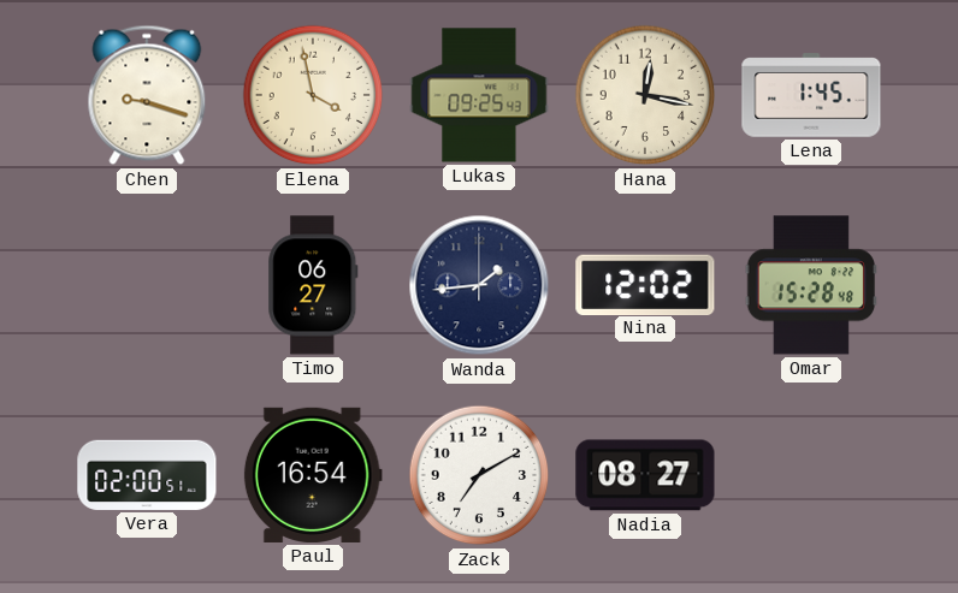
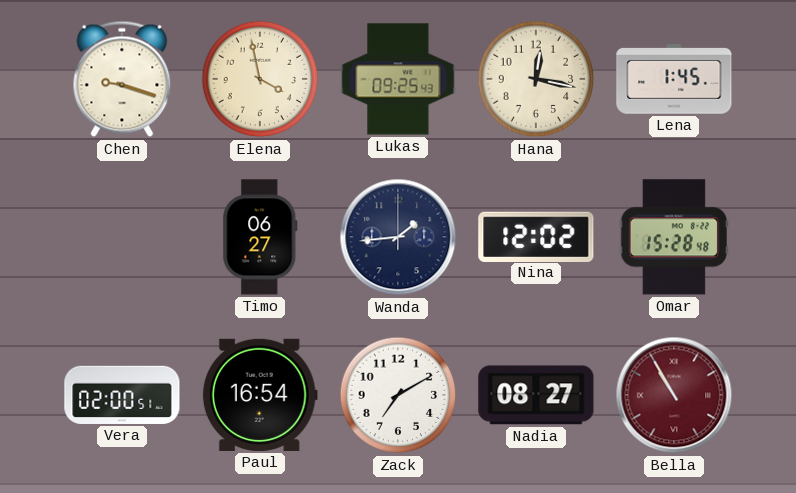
Bella: none -> 10:55
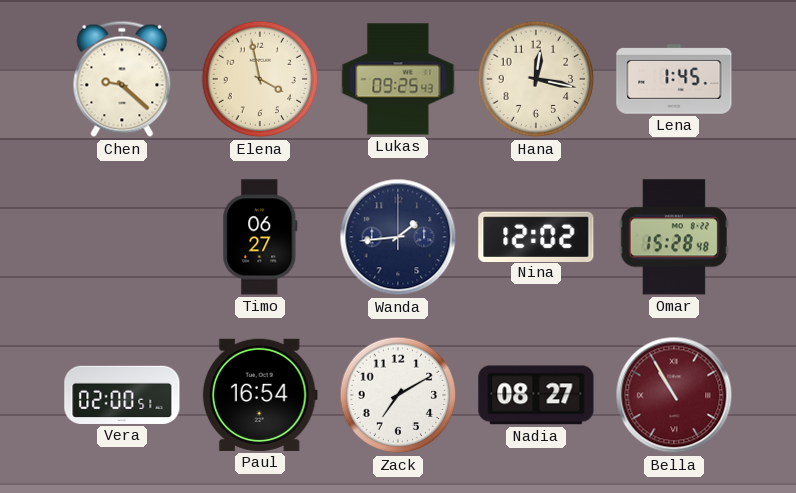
Chen: 9:18 -> 9:22
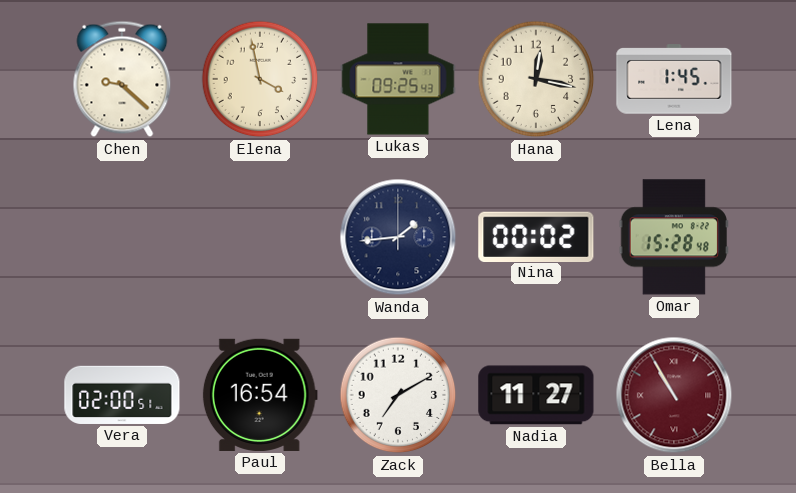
Timo: 06:27 -> none
Nina: 12:02 -> 00:02
Nadia: 08:27 -> 11:27
